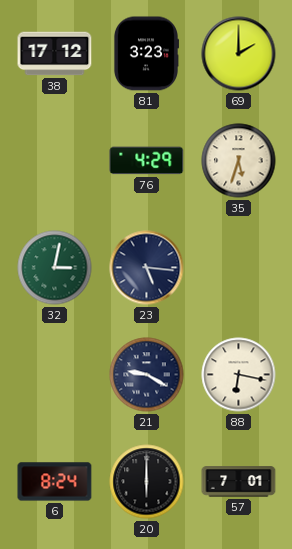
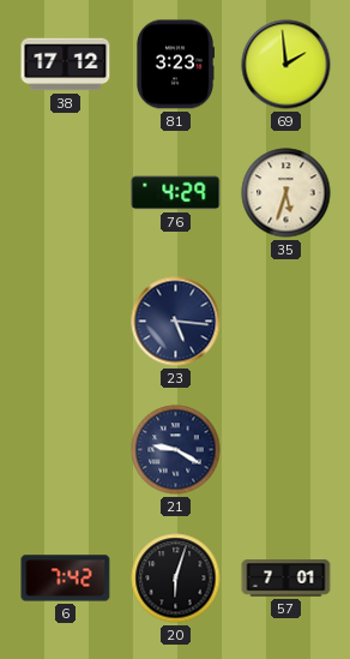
69: 2:00 -> 1:59
32: 3:02 -> none
88: 6:17 -> none
6: 8:24 -> 7:42
20: 6:00 -> 6:03
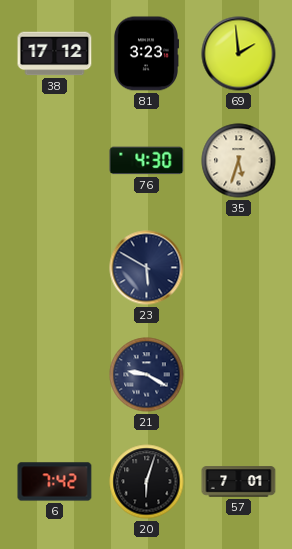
76: 4:29 -> 4:30
23: 5:16 -> 5:50
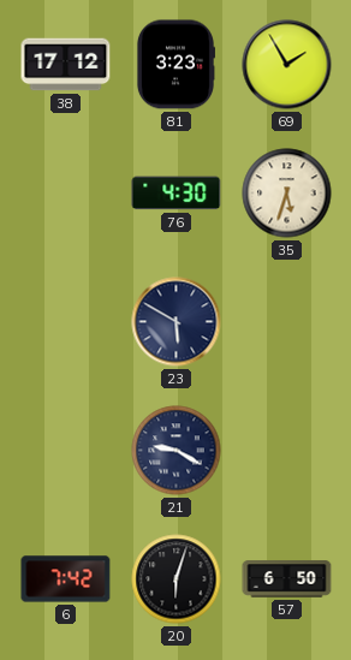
69: 1:59 -> 1:55
57: 7:01 -> 6:50
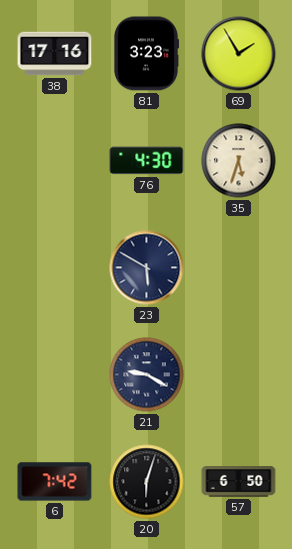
38: 17:12 -> 17:16
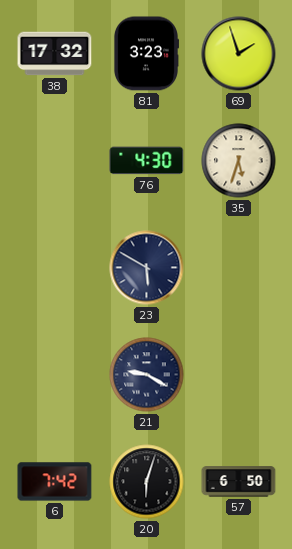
38: 17:16 -> 17:32
69: 1:55 -> 1:57
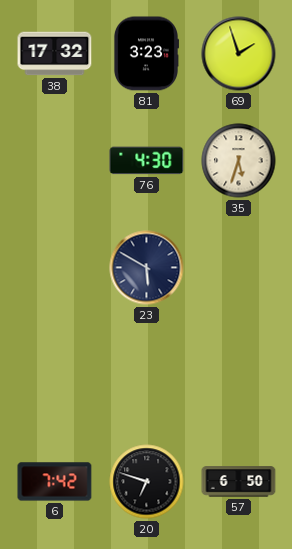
21: 9:20 -> none
20: 6:03 -> 6:48
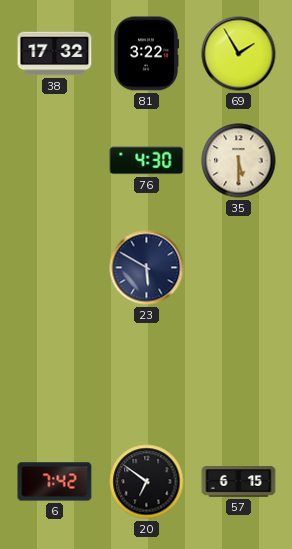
81: 3:23 -> 3:22
69: 1:57 -> 1:55
35: 5:33 -> 5:30
20: 6:48 -> 6:51
57: 6:50 -> 6:15
